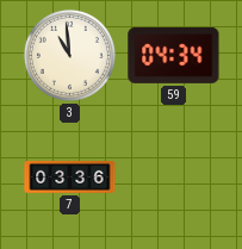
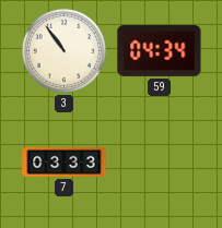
3: 10:59 -> 10:54
7: 03:36 -> 03:33
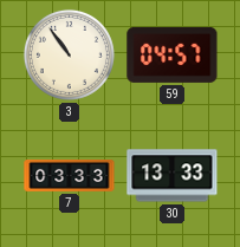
59: 04:34 -> 04:57
30: none -> 13:33
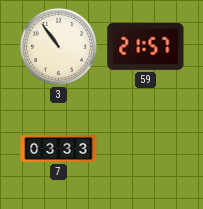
59: 04:57 -> 21:57
30: 13:33 -> none
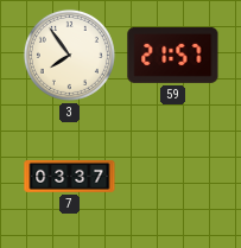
3: 10:54 -> 7:54
7: 03:33 -> 03:37
